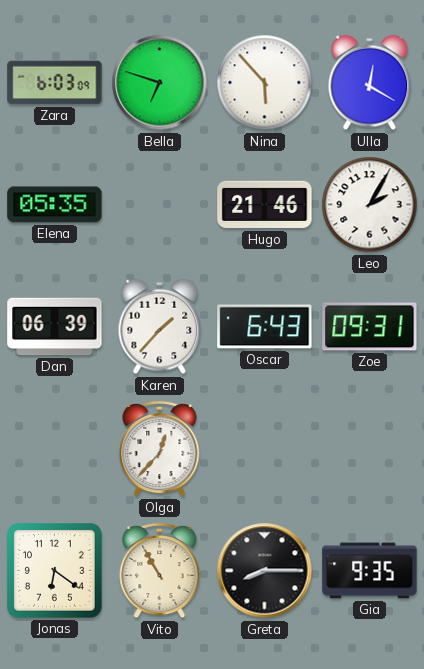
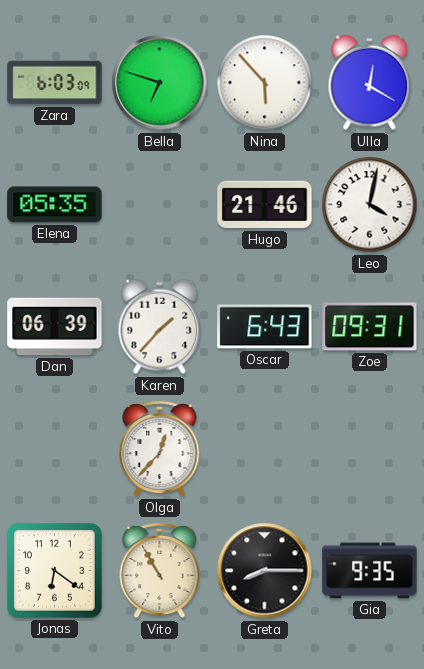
Leo: 2:05 -> 4:02
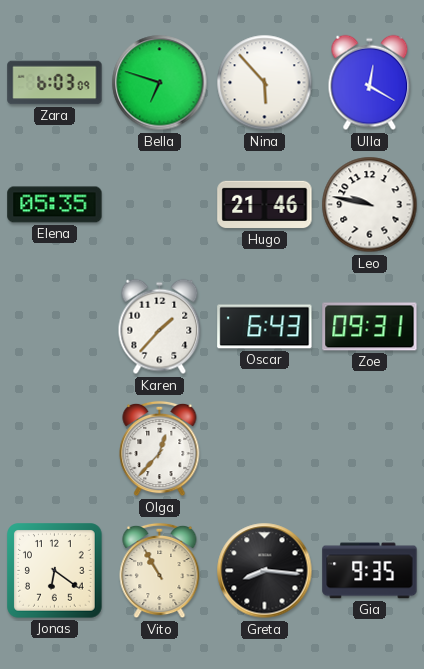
Leo: 4:02 -> 9:47
Dan: 06:39 -> none
Greta: 8:15 -> 8:16
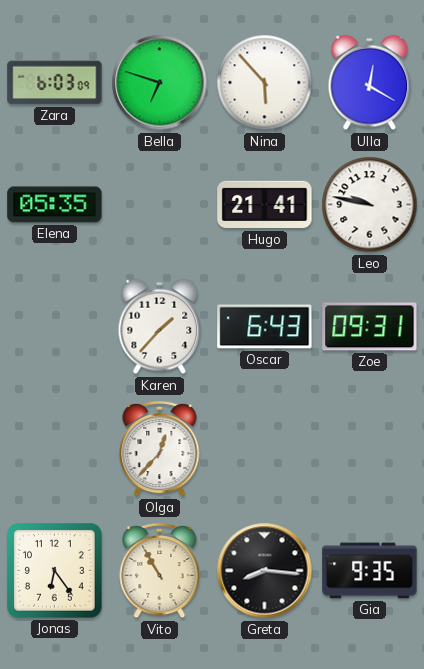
Hugo: 21:46 -> 21:41
Jonas: 6:21 -> 6:24
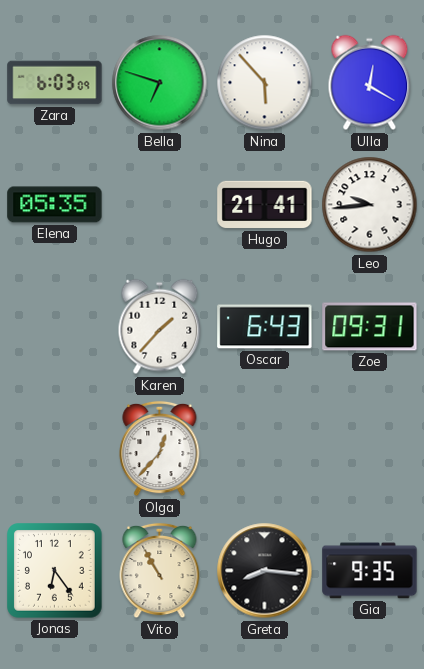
Leo: 9:47 -> 9:44
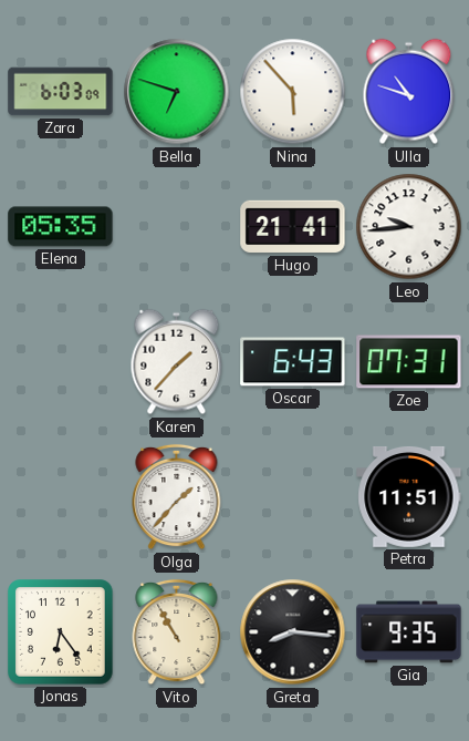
Ulla: 12:20 -> 10:48
Zoe: 09:31 -> 07:31
Olga: 12:37 -> 1:37
Petra: none -> 11:51
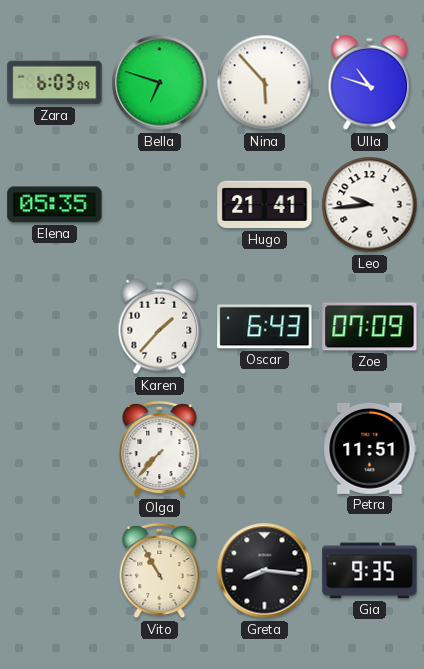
Zoe: 07:31 -> 07:09
Olga: 1:37 -> 7:37
Jonas: 6:24 -> none
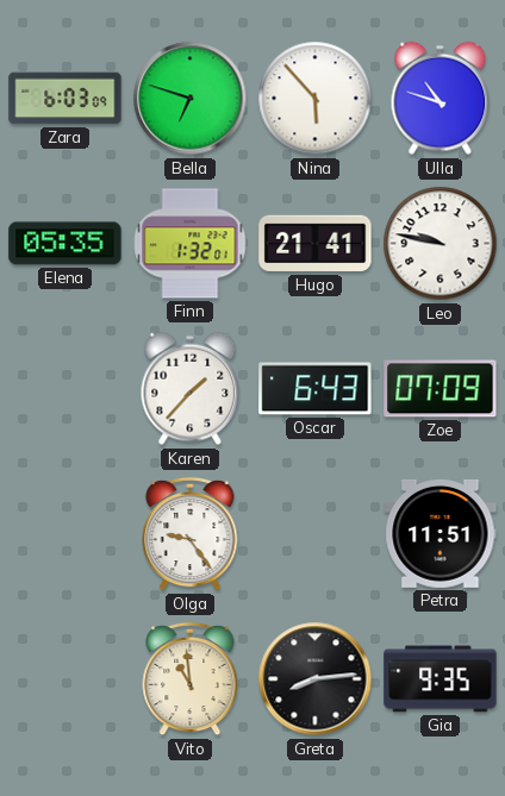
Finn: none -> 1:32
Leo: 9:44 -> 9:47
Olga: 7:37 -> 9:24
Vito: 10:55 -> 10:59
Greta: 8:16 -> 8:14
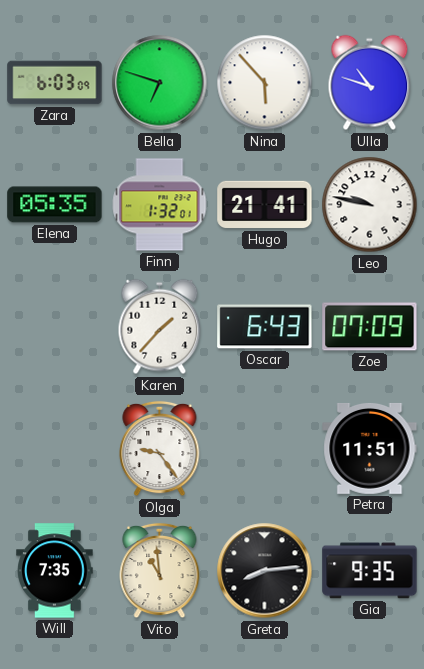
Will: none -> 7:35
